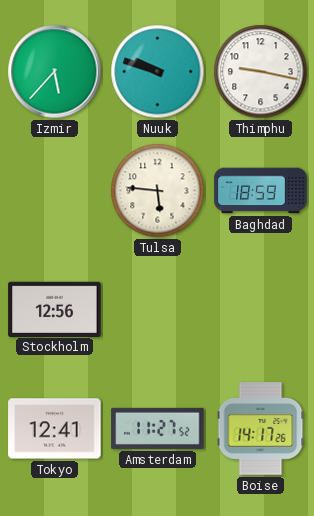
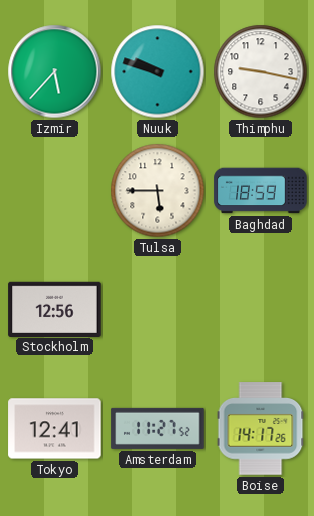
Tulsa: 5:46 -> 5:45
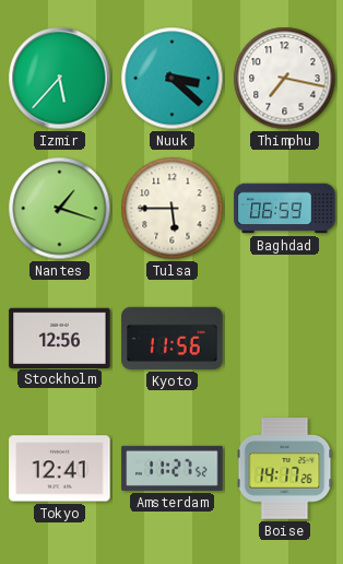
Nuuk: 9:48 -> 3:22
Thimphu: 9:17 -> 7:17
Nantes: none -> 1:18
Baghdad: 18:59 -> 06:59
Kyoto: none -> 11:56
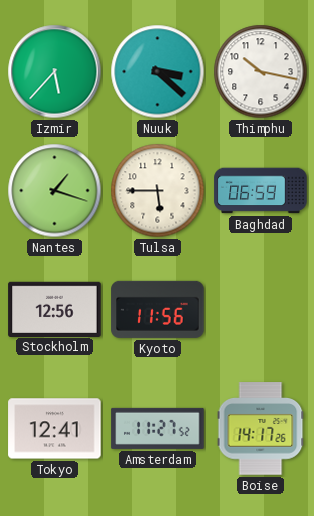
Thimphu: 7:17 -> 10:17
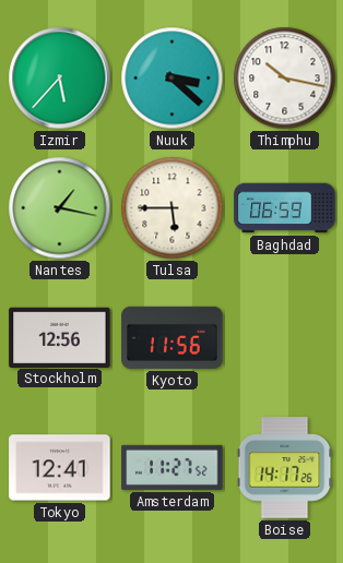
Nantes: 1:18 -> 1:17
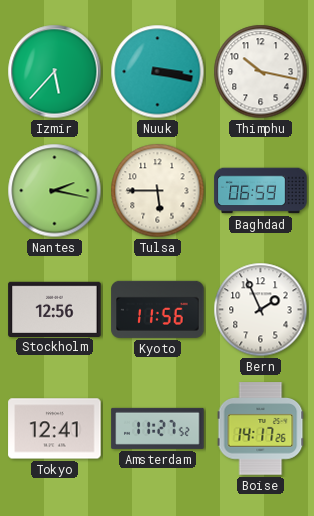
Nuuk: 3:22 -> 3:17
Nantes: 1:17 -> 2:17
Bern: none -> 1:56
